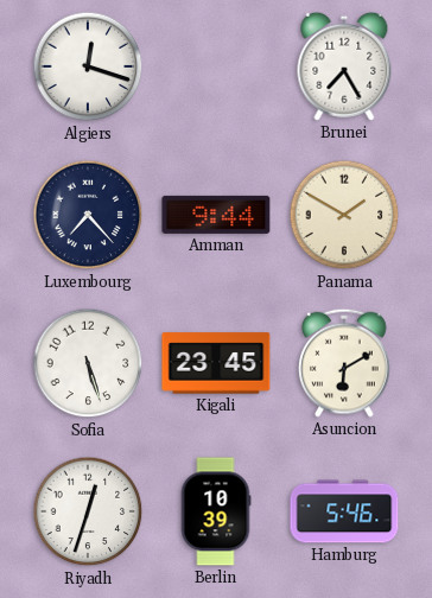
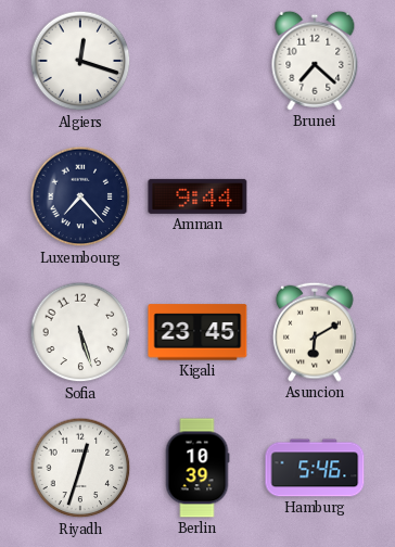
Brunei: 7:25 -> 7:22
Panama: 1:50 -> none
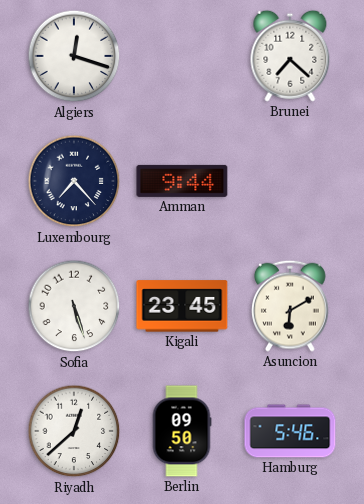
Riyadh: 12:33 -> 12:38
Berlin: 10:39 -> 09:50
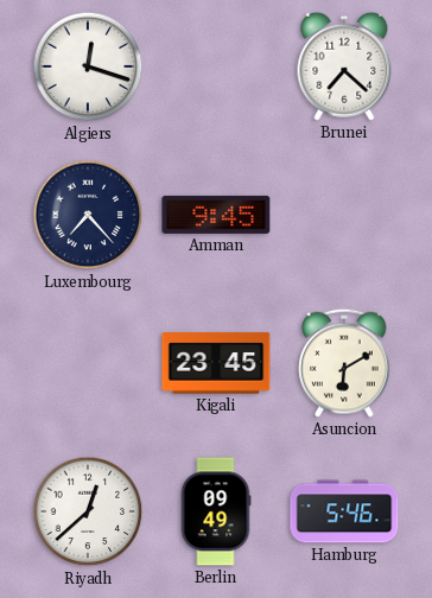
Amman: 9:44 -> 9:45
Sofia: 5:27 -> none
Berlin: 09:50 -> 09:49
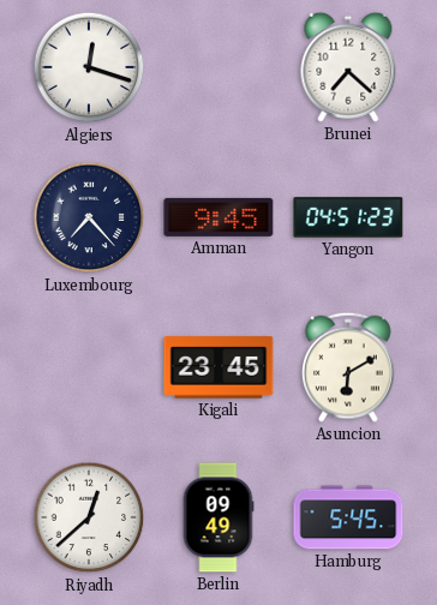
Yangon: none -> 04:51
Hamburg: 5:46 -> 5:45
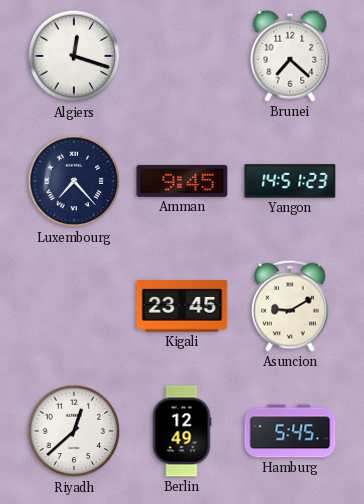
Yangon: 04:51 -> 14:51
Asuncion: 6:10 -> 9:10
Berlin: 09:49 -> 12:49
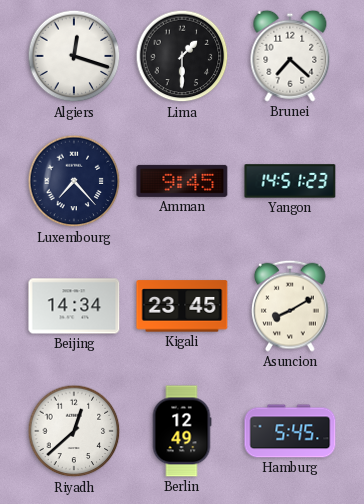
Lima: none -> 1:30
Beijing: none -> 14:34
Asuncion: 9:10 -> 8:10
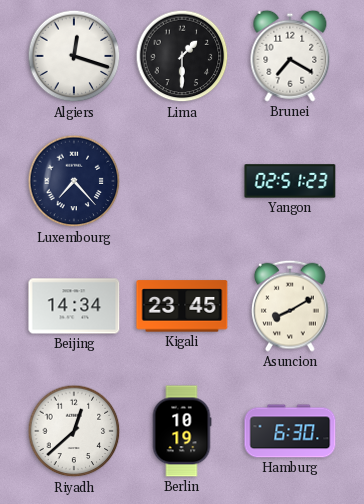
Brunei: 7:22 -> 7:20
Amman: 9:45 -> none
Yangon: 14:51 -> 02:51
Berlin: 12:49 -> 10:19
Hamburg: 5:45 -> 6:30
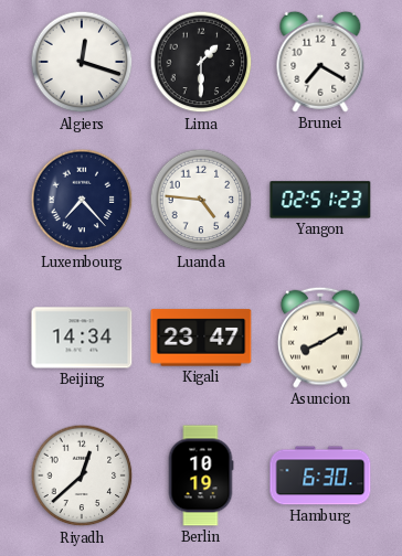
Luanda: none -> 4:46
Kigali: 23:45 -> 23:47
